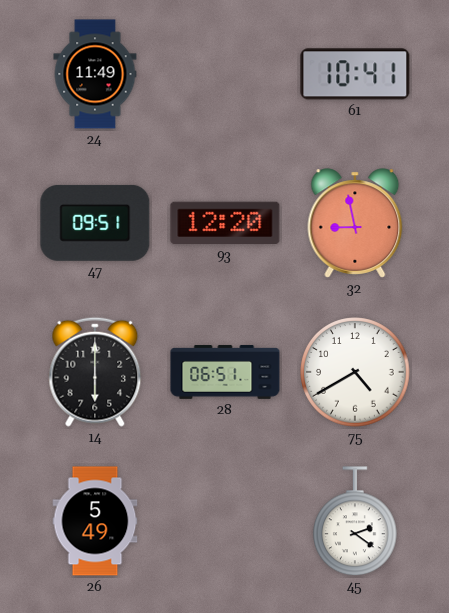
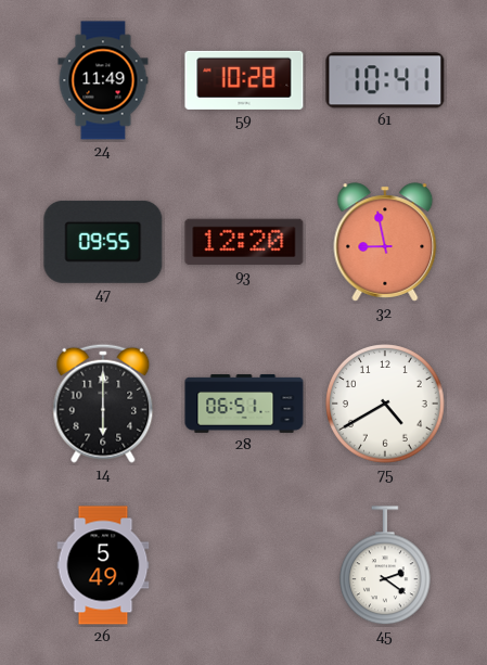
59: none -> 10:28
47: 09:51 -> 09:55
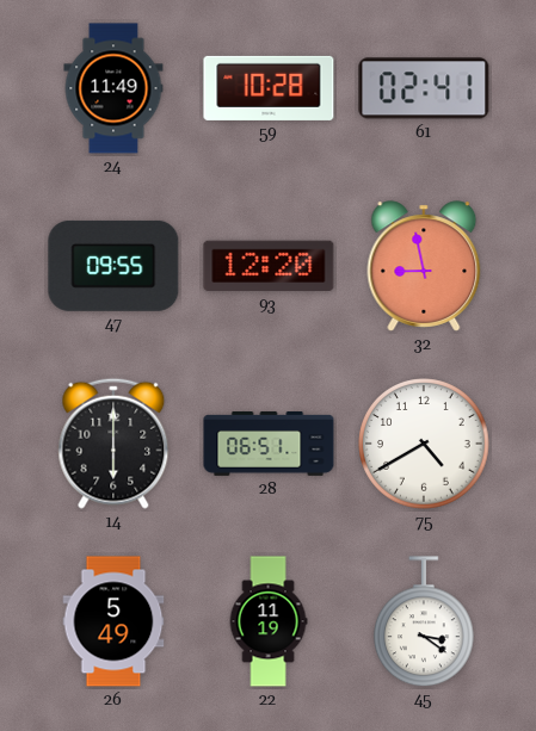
61: 10:41 -> 02:41
22: none -> 11:19
45: 2:21 -> 3:21
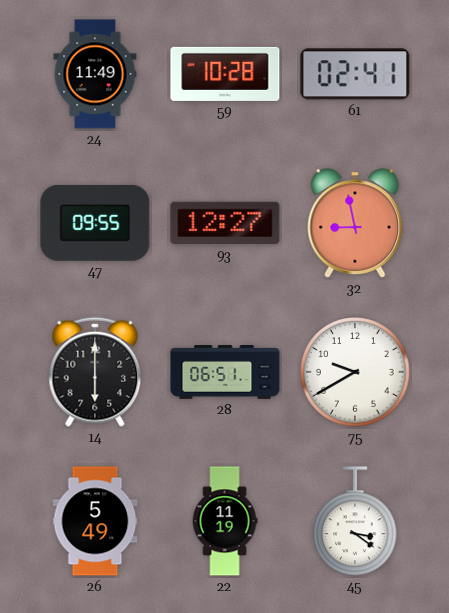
93: 12:20 -> 12:27
75: 4:40 -> 9:40
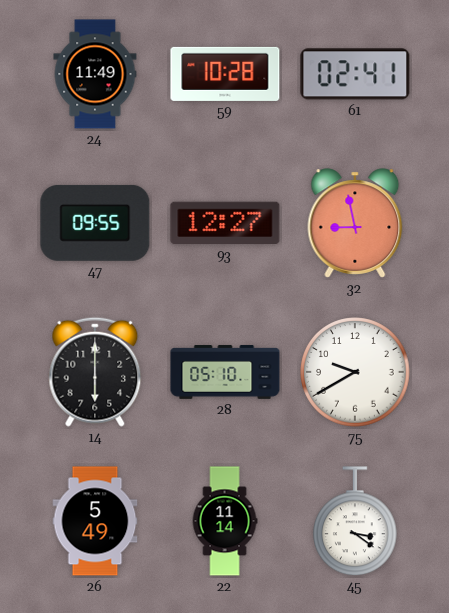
28: 06:51 -> 05:10
22: 11:19 -> 11:14
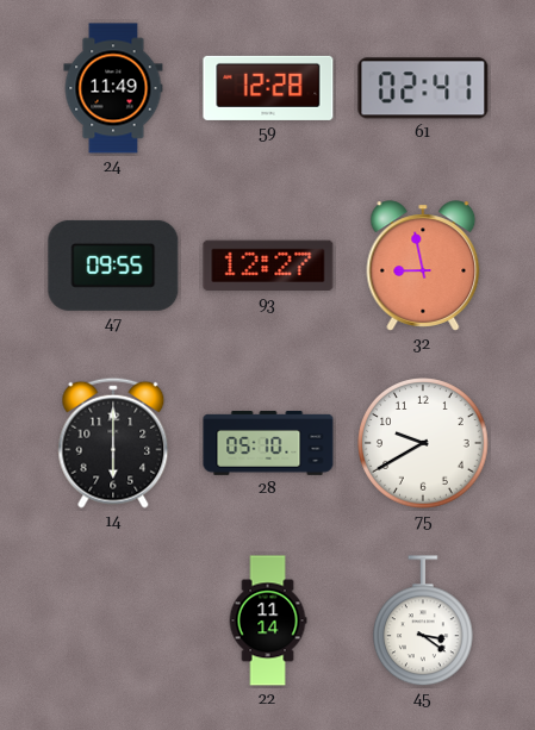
59: 10:28 -> 12:28
26: 5:49 -> none
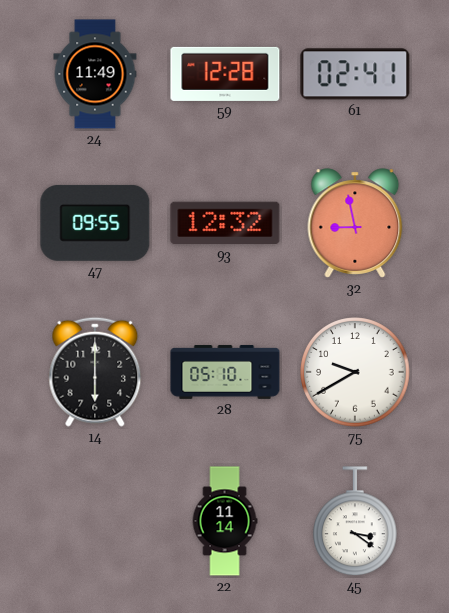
93: 12:27 -> 12:32
